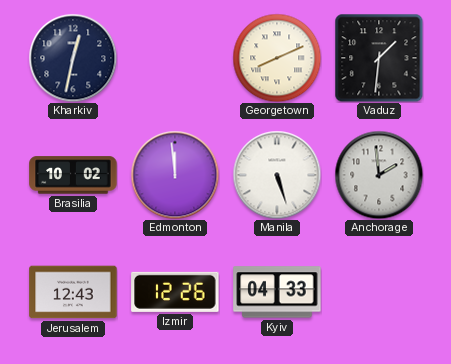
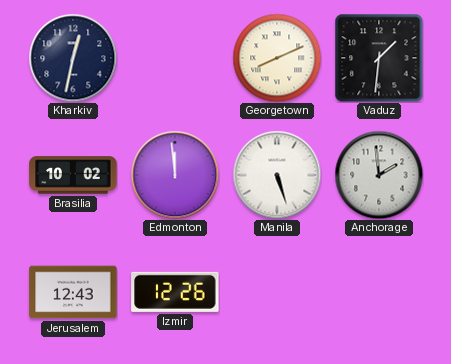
Kyiv: 04:33 -> none
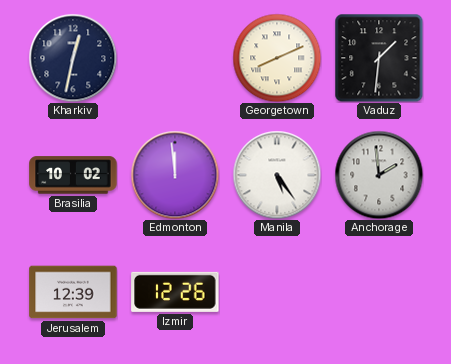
Manila: 5:27 -> 5:24
Jerusalem: 12:43 -> 12:39
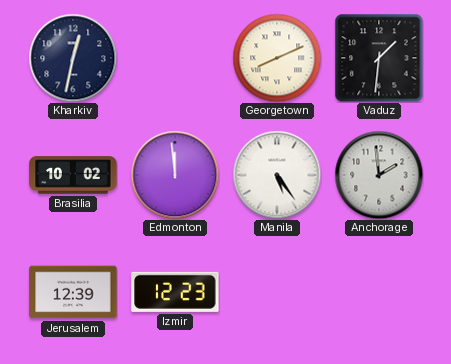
Izmir: 12:26 -> 12:23
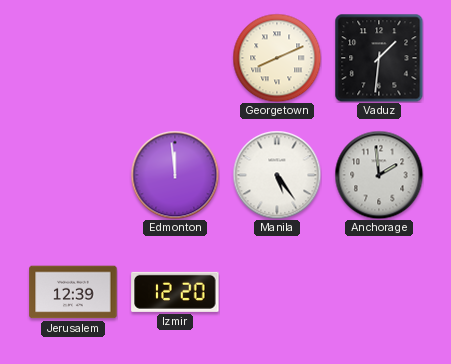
Kharkiv: 12:32 -> none
Brasilia: 10:02 -> none
Izmir: 12:23 -> 12:20
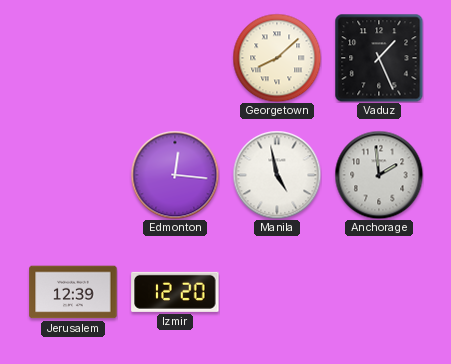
Georgetown: 8:11 -> 8:08
Vaduz: 1:31 -> 1:26
Edmonton: 11:59 -> 12:16
Manila: 5:24 -> 4:58
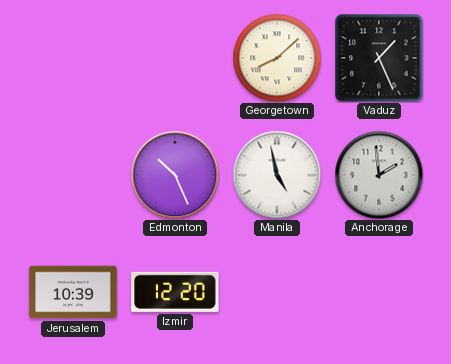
Edmonton: 12:16 -> 10:26
Jerusalem: 12:39 -> 10:39
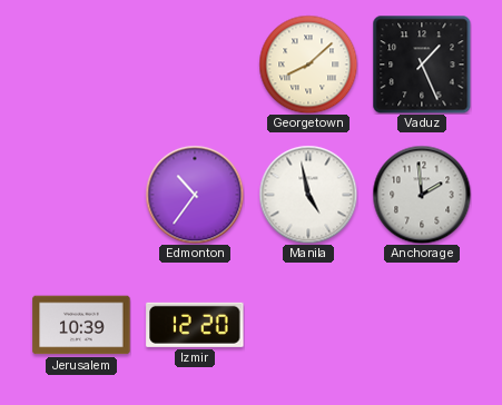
Edmonton: 10:26 -> 10:36
